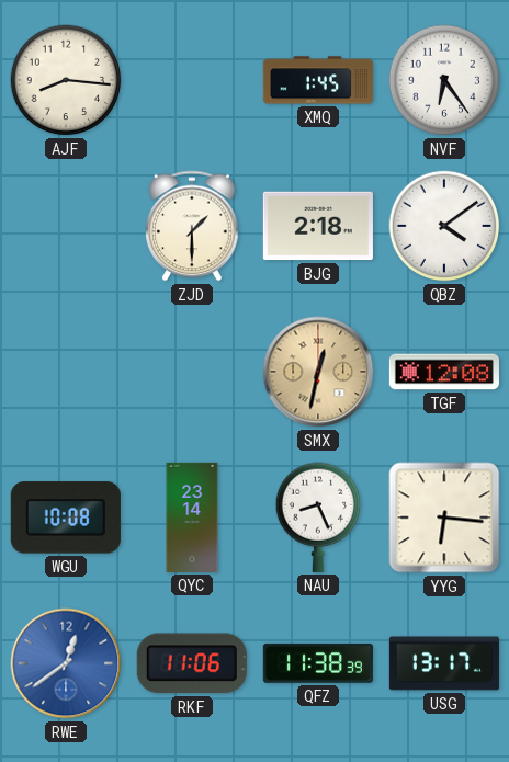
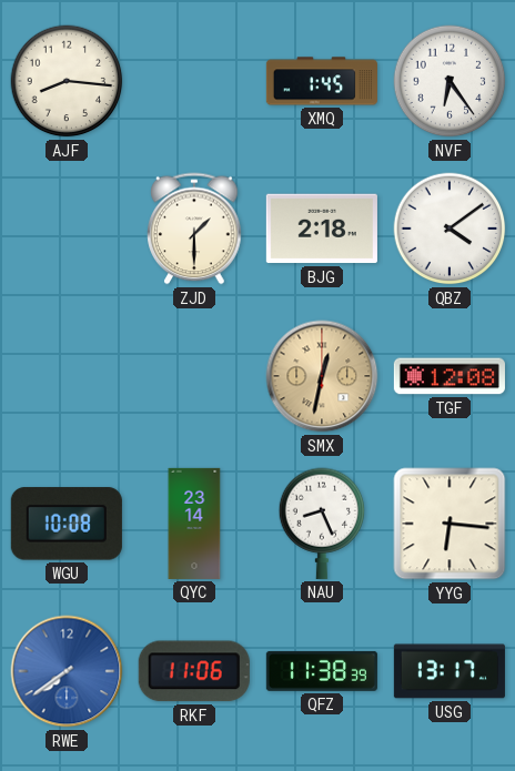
RWE: 12:39 -> 7:39
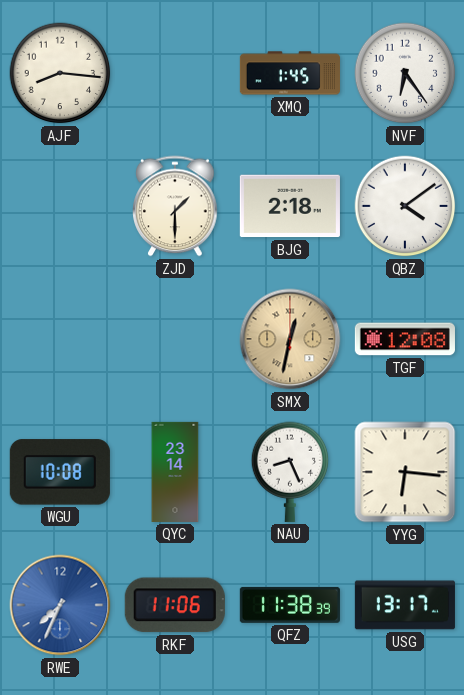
RWE: 7:39 -> 7:34
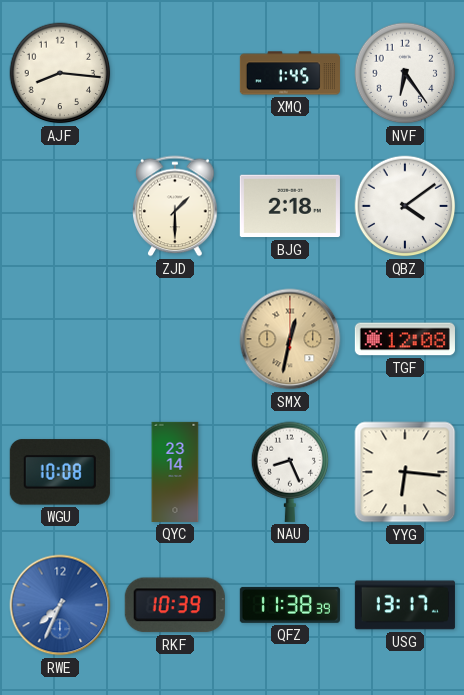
RKF: 11:06 -> 10:39
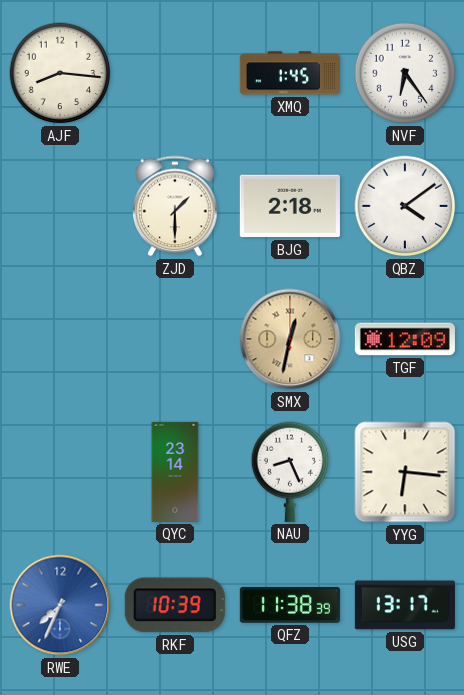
TGF: 12:08 -> 12:09
WGU: 10:08 -> none
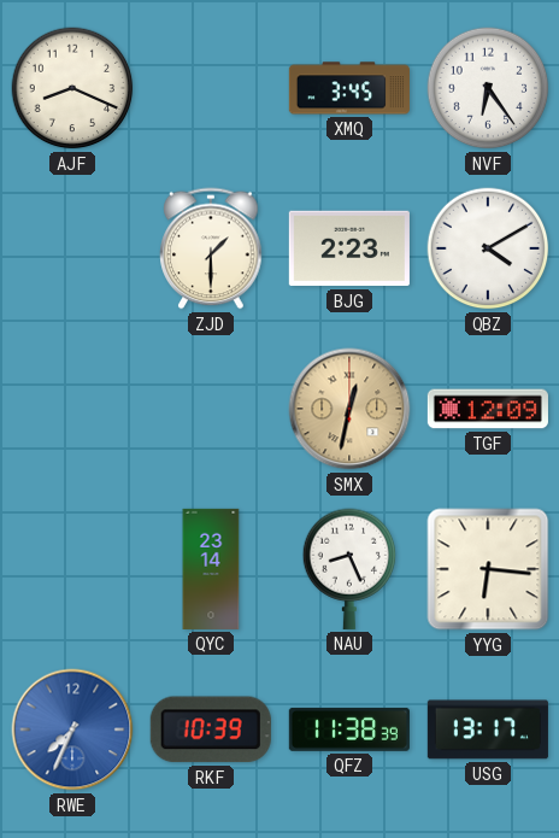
AJF: 8:16 -> 8:19
XMQ: 1:45 -> 3:45
BJG: 2:18 -> 2:23
QBZ: 4:09 -> 4:10
